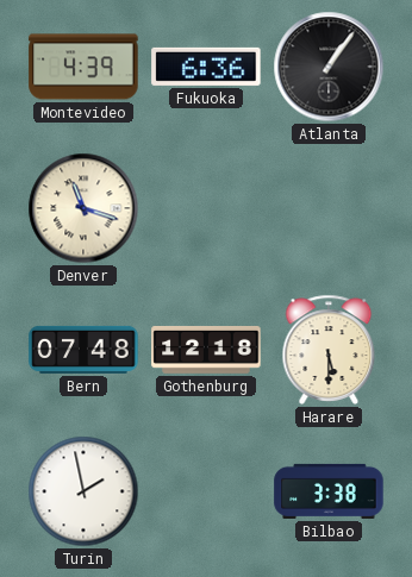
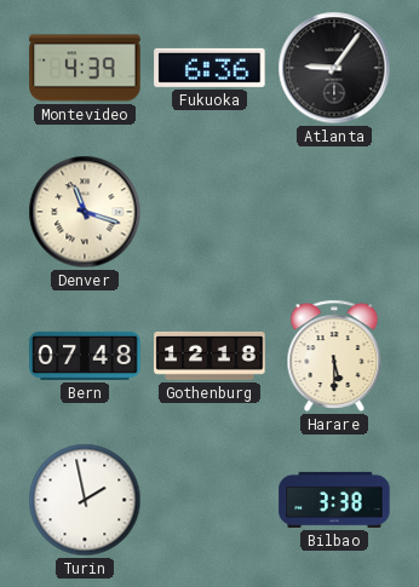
Atlanta: 1:06 -> 9:06
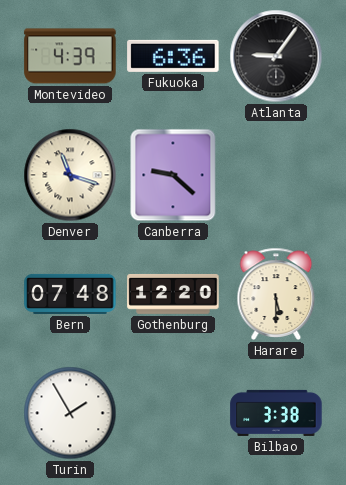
Canberra: none -> 9:22
Gothenburg: 12:18 -> 12:20
Turin: 1:58 -> 1:55
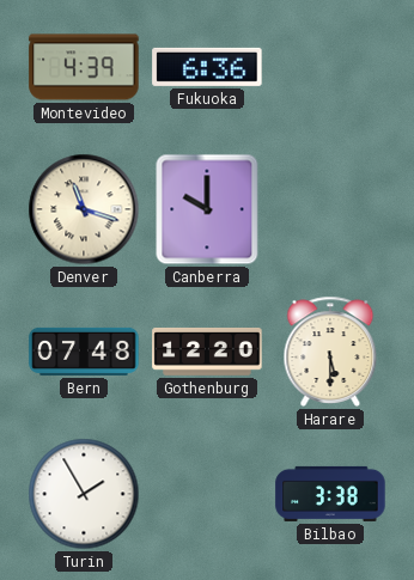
Atlanta: 9:06 -> none
Canberra: 9:22 -> 10:00
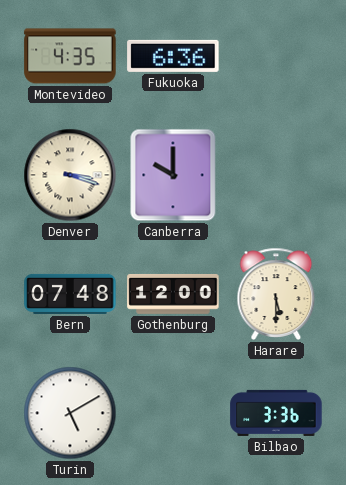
Montevideo: 4:39 -> 4:35
Denver: 11:18 -> 3:18
Gothenburg: 12:20 -> 12:00
Turin: 1:55 -> 5:10
Bilbao: 3:38 -> 3:36
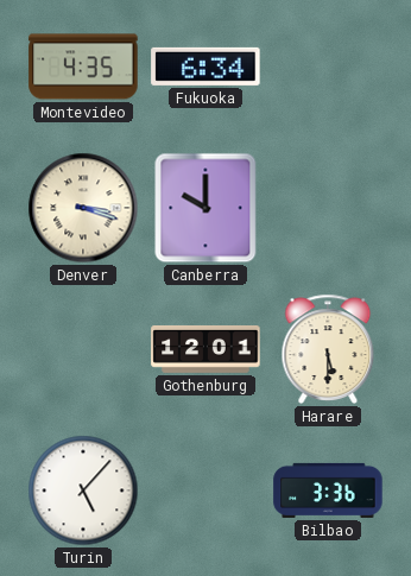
Fukuoka: 6:36 -> 6:34
Bern: 07:48 -> none
Gothenburg: 12:00 -> 12:01
Turin: 5:10 -> 5:07
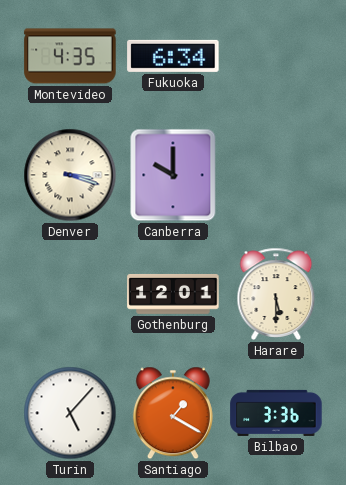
Santiago: none -> 1:20
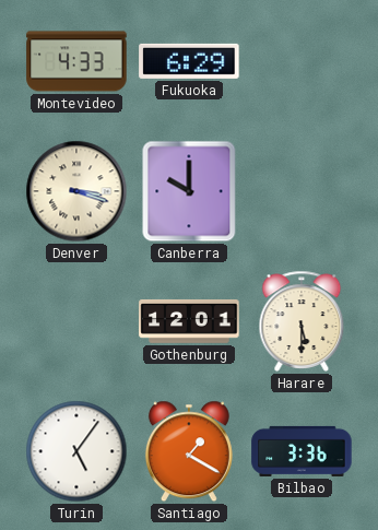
Montevideo: 4:35 -> 4:33
Fukuoka: 6:34 -> 6:29
Turin: 5:07 -> 5:06
